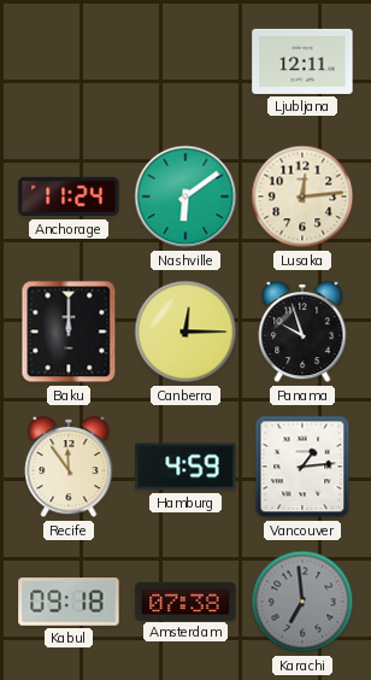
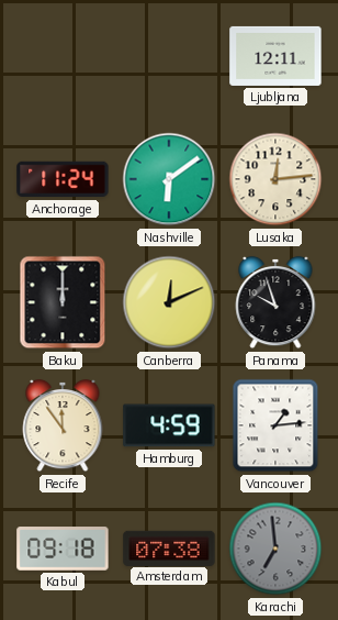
Canberra: 12:15 -> 12:11
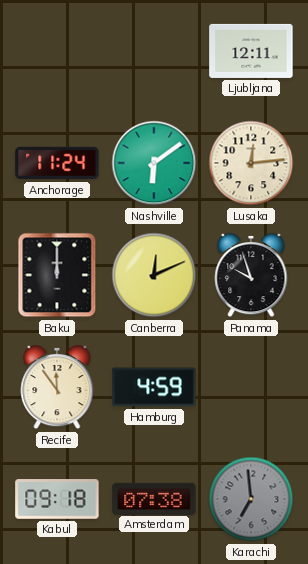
Vancouver: 1:14 -> none
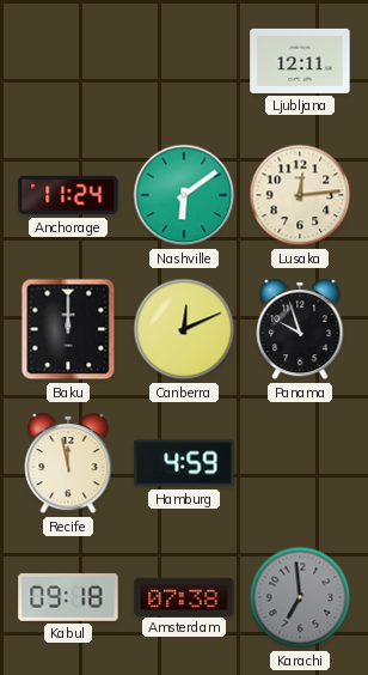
Recife: 11:54 -> 11:58
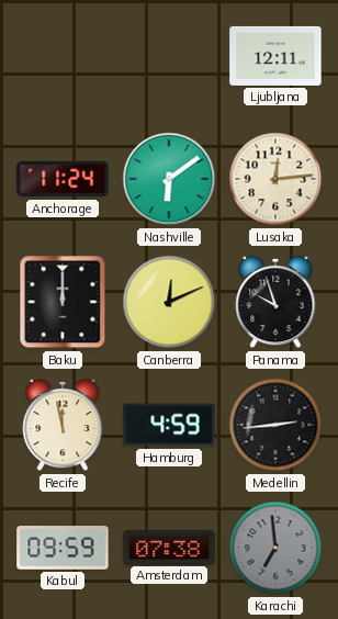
Medellin: none -> 2:44
Kabul: 09:18 -> 09:59
